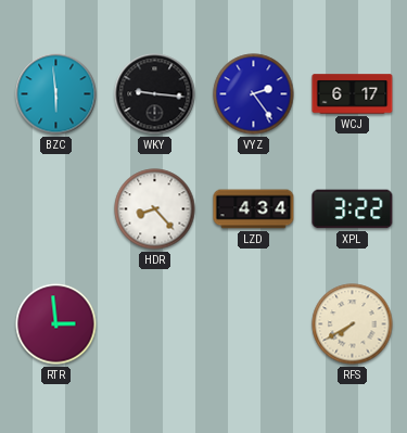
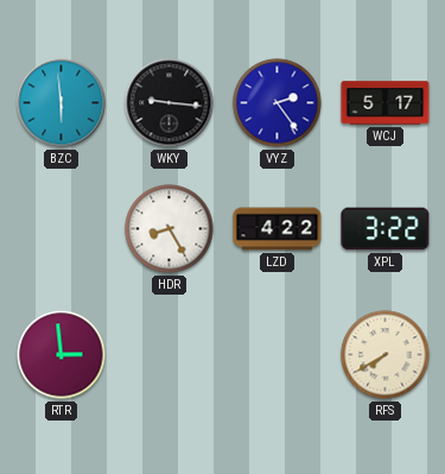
WCJ: 6:17 -> 5:17
HDR: 8:23 -> 8:25
LZD: 4:34 -> 4:22
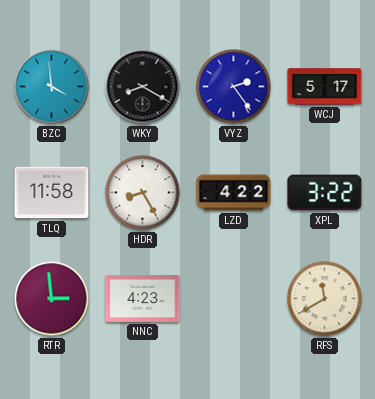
BZC: 5:59 -> 3:59
WKY: 9:16 -> 8:20
TLQ: none -> 11:58
NNC: none -> 4:23
RFS: 7:40 -> 11:40
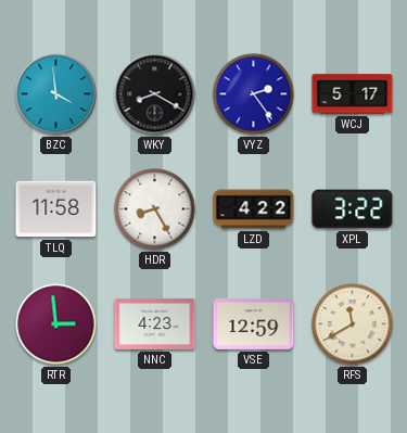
VSE: none -> 12:59
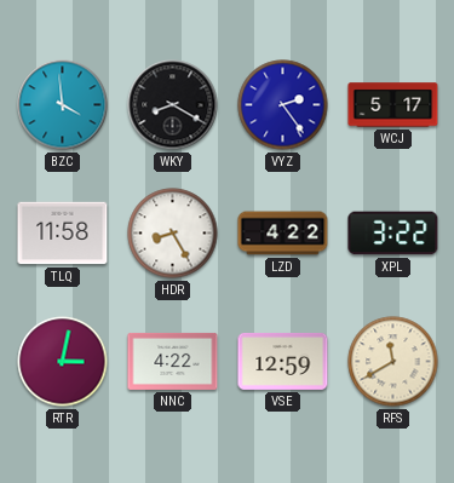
RTR: 2:59 -> 3:02
NNC: 4:23 -> 4:22
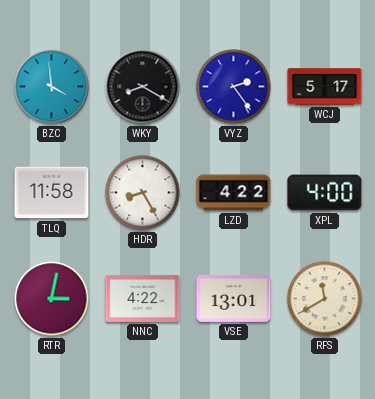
XPL: 3:22 -> 4:00
VSE: 12:59 -> 13:01
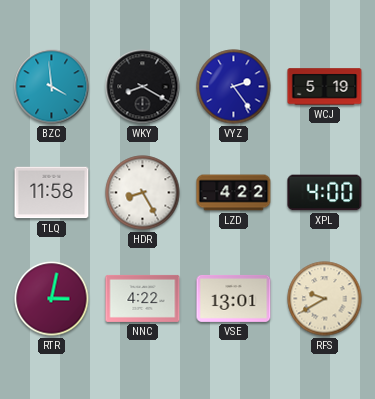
WCJ: 5:17 -> 5:19
RFS: 11:40 -> 9:40
